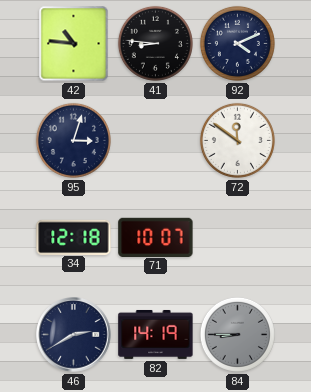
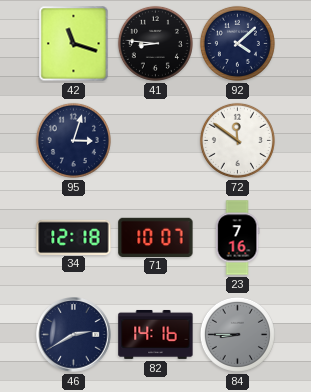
42: 10:46 -> 11:18
92: 4:11 -> 4:08
23: none -> 7:16
82: 14:19 -> 14:16
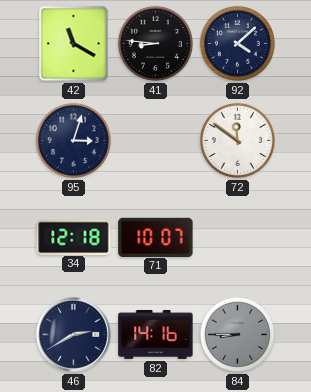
42: 11:18 -> 11:20
23: 7:16 -> none
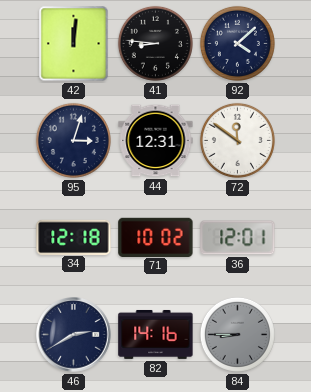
42: 11:20 -> 12:01
44: none -> 12:31
71: 10:07 -> 10:02
36: none -> 12:01
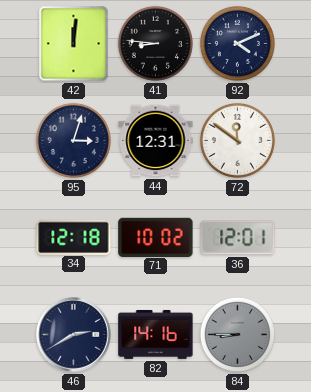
92: 4:08 -> 4:11
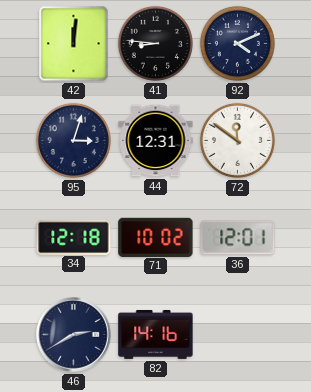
84: 8:45 -> none
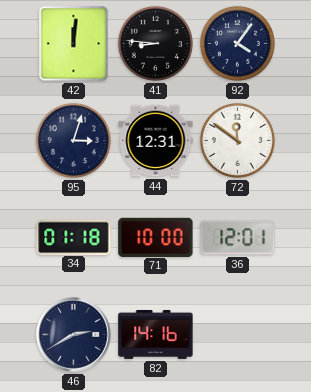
92: 4:11 -> 4:06
34: 12:18 -> 01:18
71: 10:02 -> 10:00
